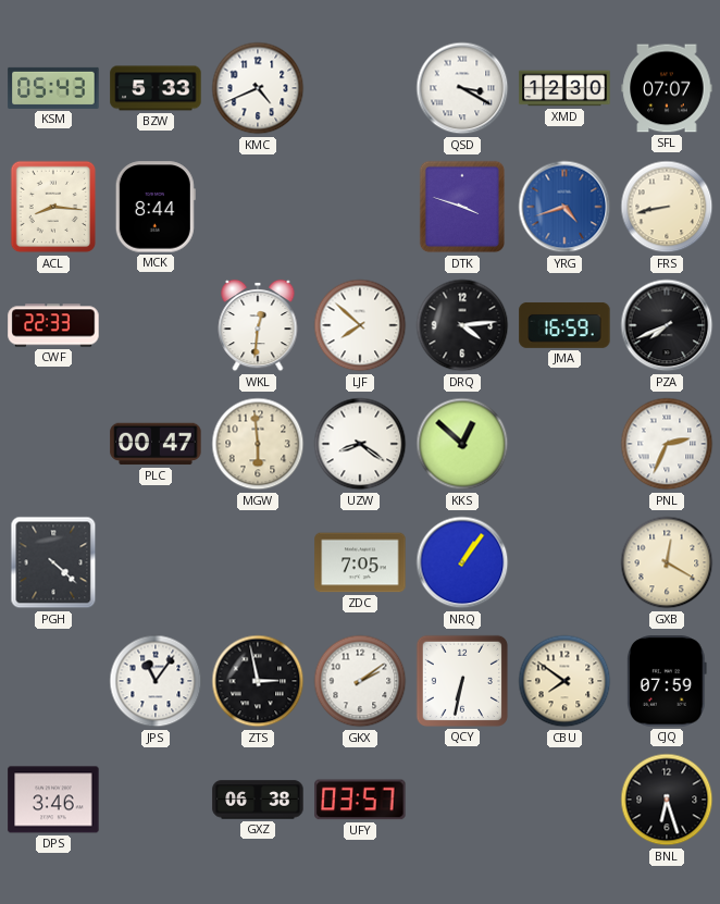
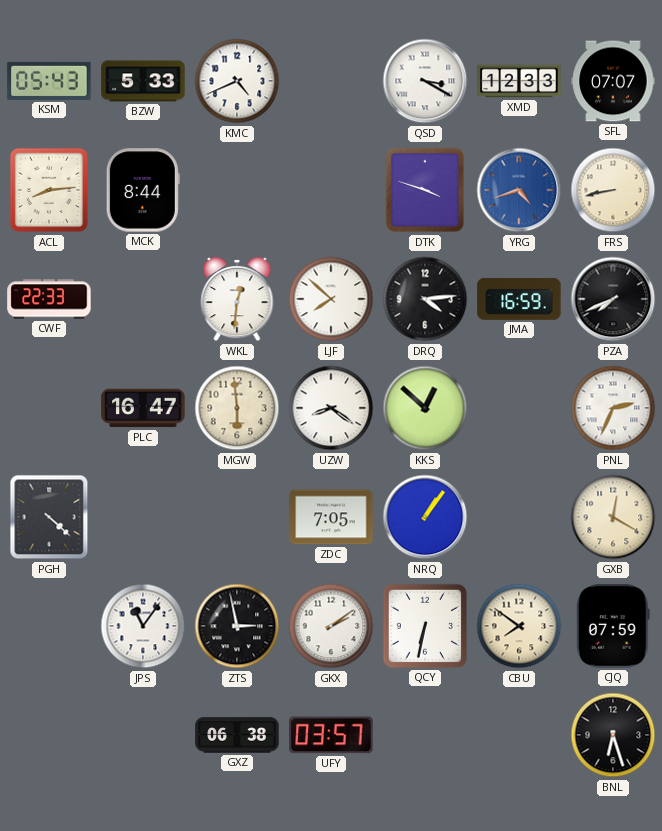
XMD: 12:30 -> 12:33
ACL: 8:16 -> 8:14
PLC: 00:47 -> 16:47
DPS: 3:46 -> none
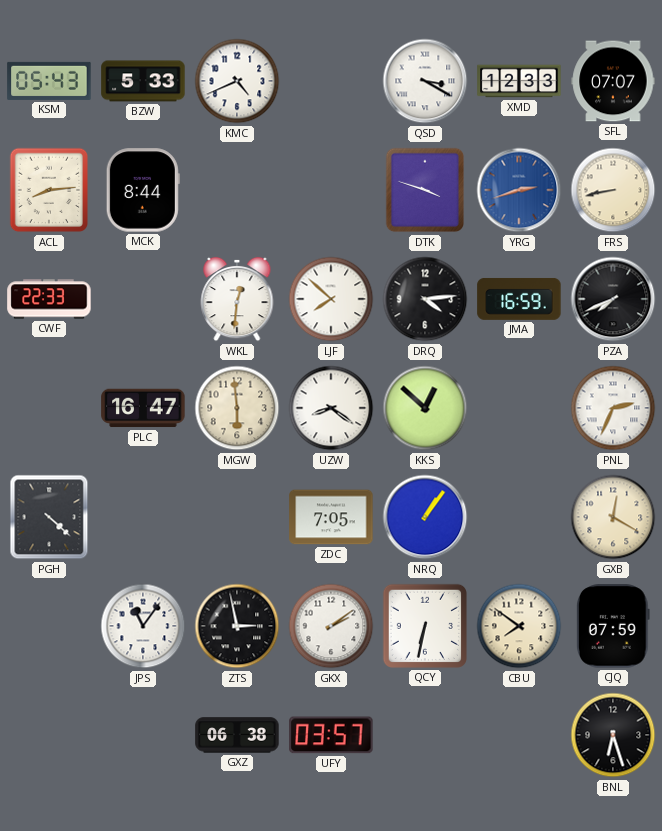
YRG: 4:42 -> 2:42
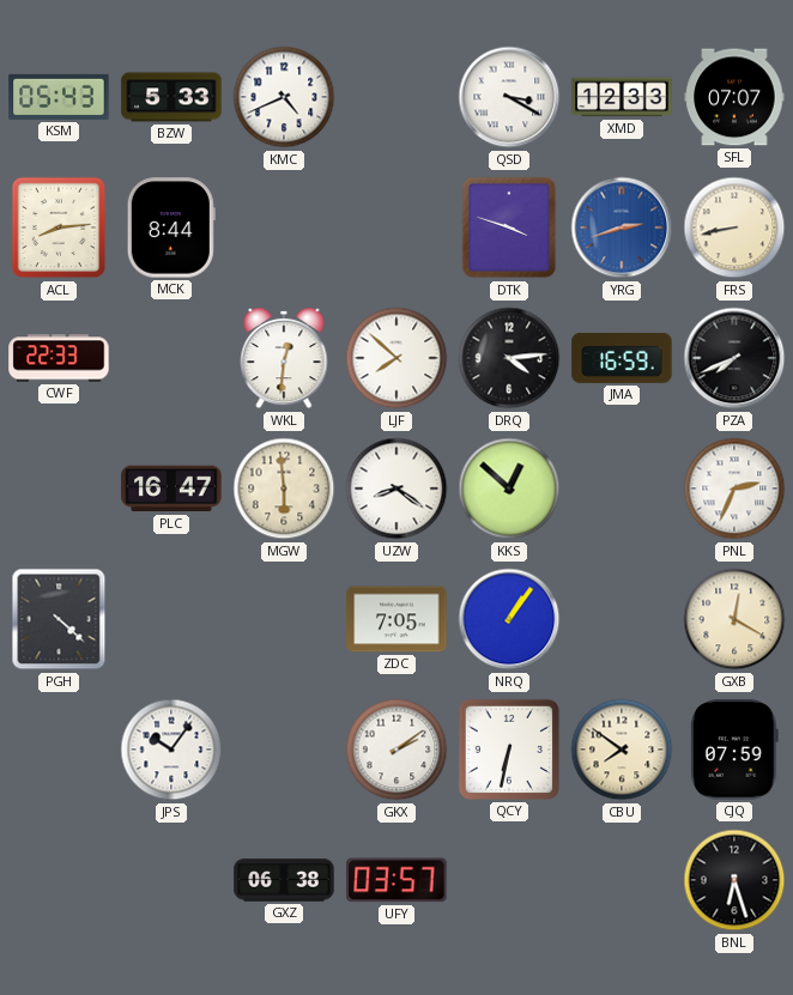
JPS: 11:06 -> 10:06
ZTS: 2:58 -> none
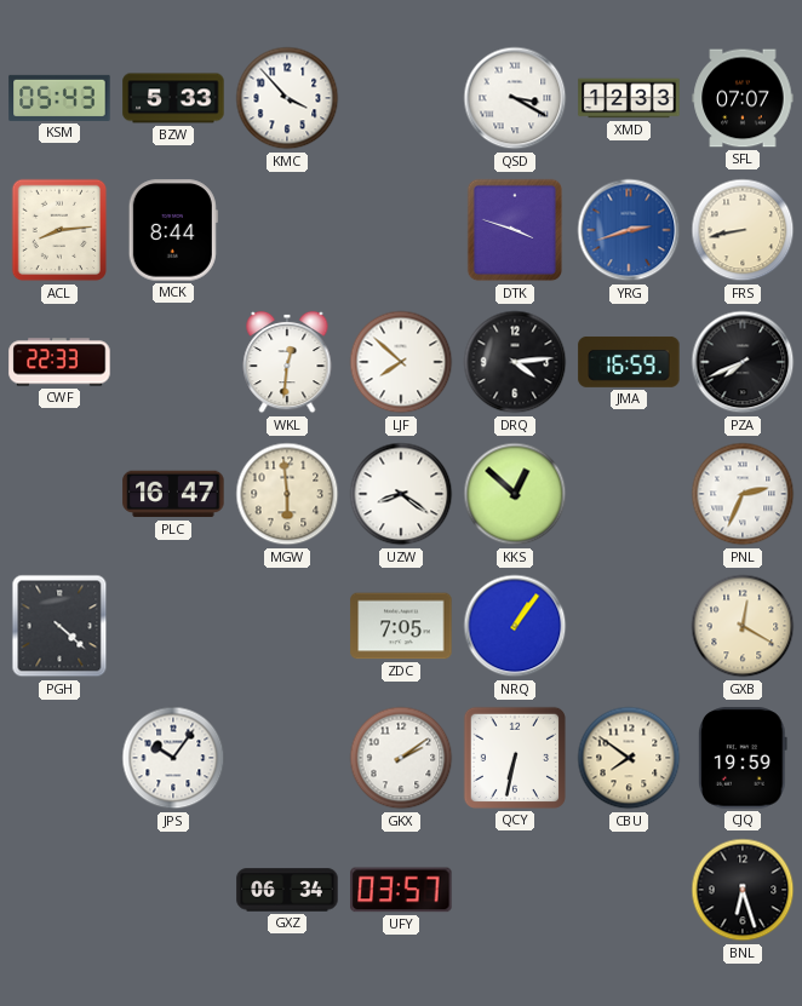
KMC: 4:41 -> 3:53
CJQ: 07:59 -> 19:59
GXZ: 06:38 -> 06:34
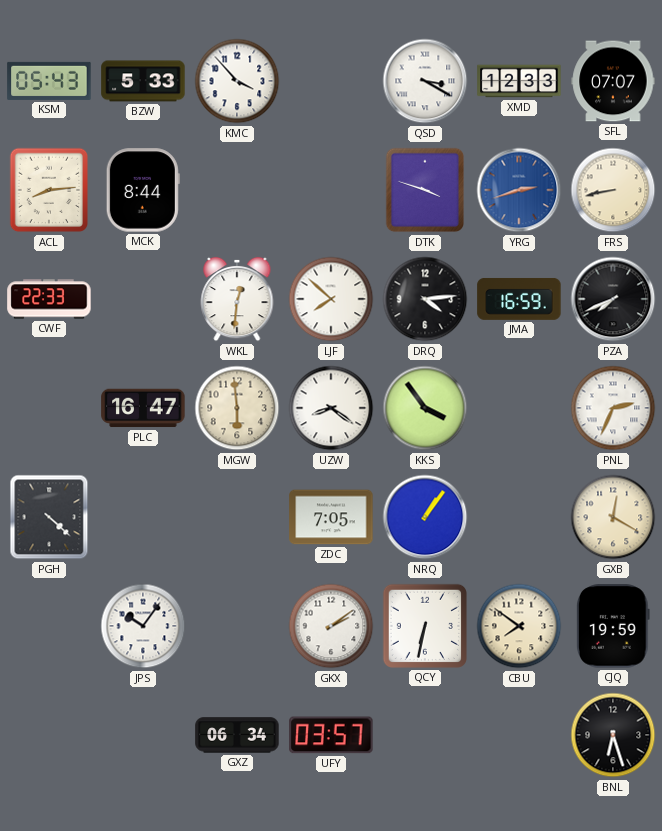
KKS: 12:52 -> 3:54
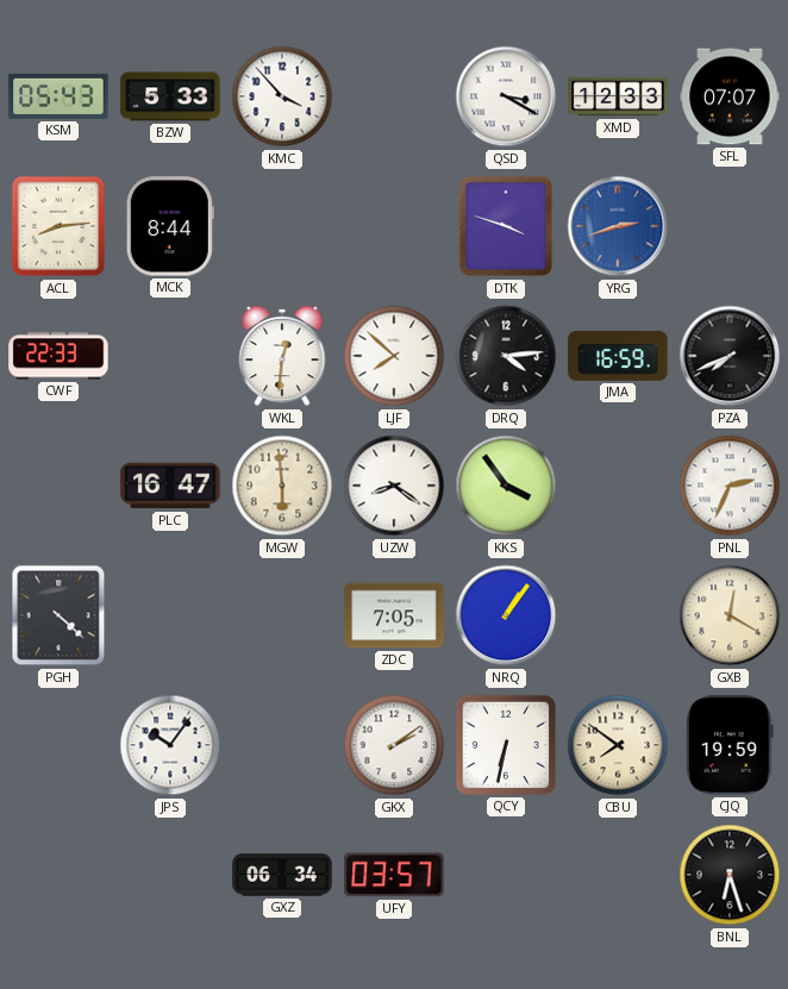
FRS: 8:43 -> none
